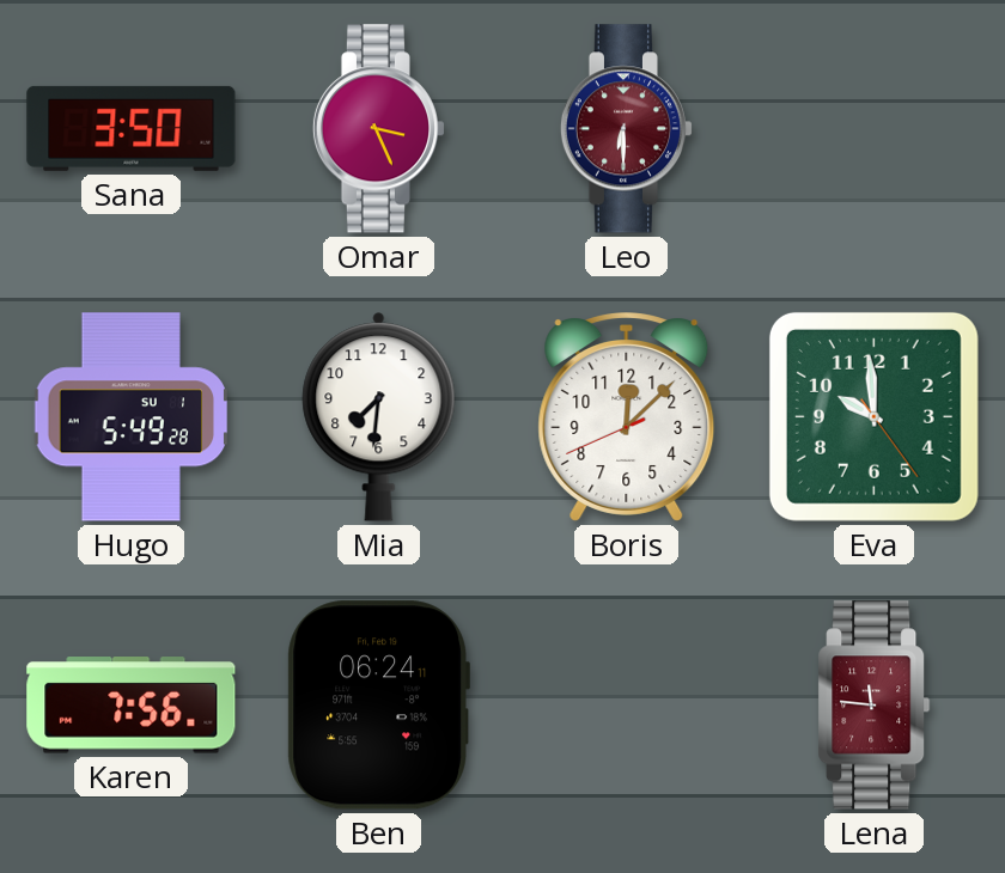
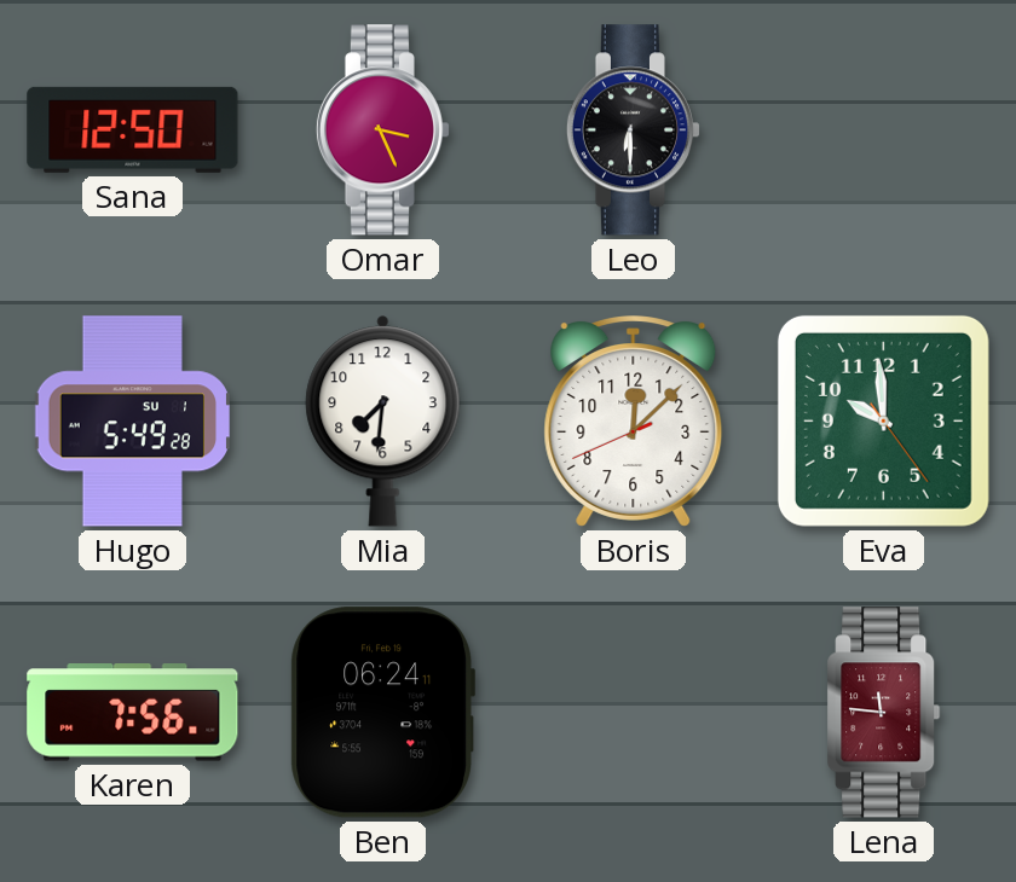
Sana: 3:50 -> 12:50
Leo dial: burgundy -> black
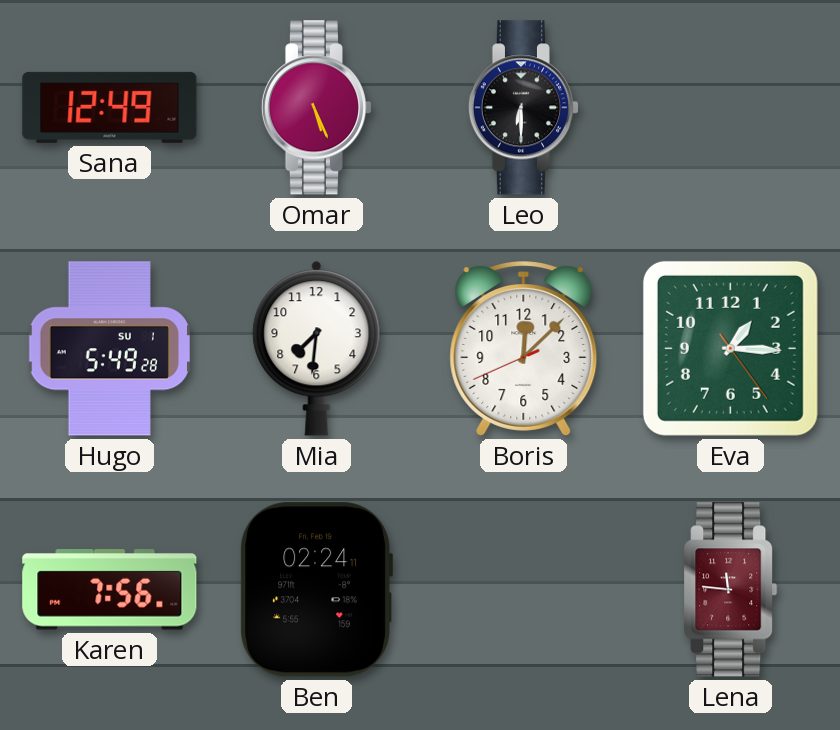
Sana: 12:50 -> 12:49
Omar: 3:26 -> 5:26
Eva: 9:59 -> 1:15
Ben: 06:24 -> 02:24
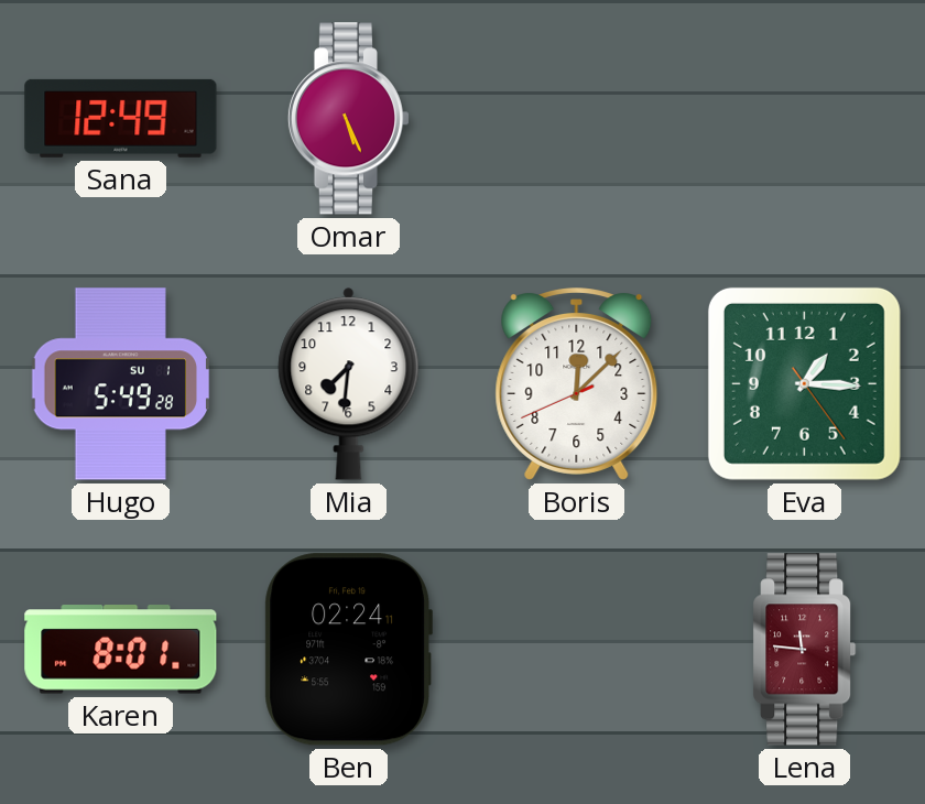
Leo: 6:30 -> none
Karen: 7:56 -> 8:01
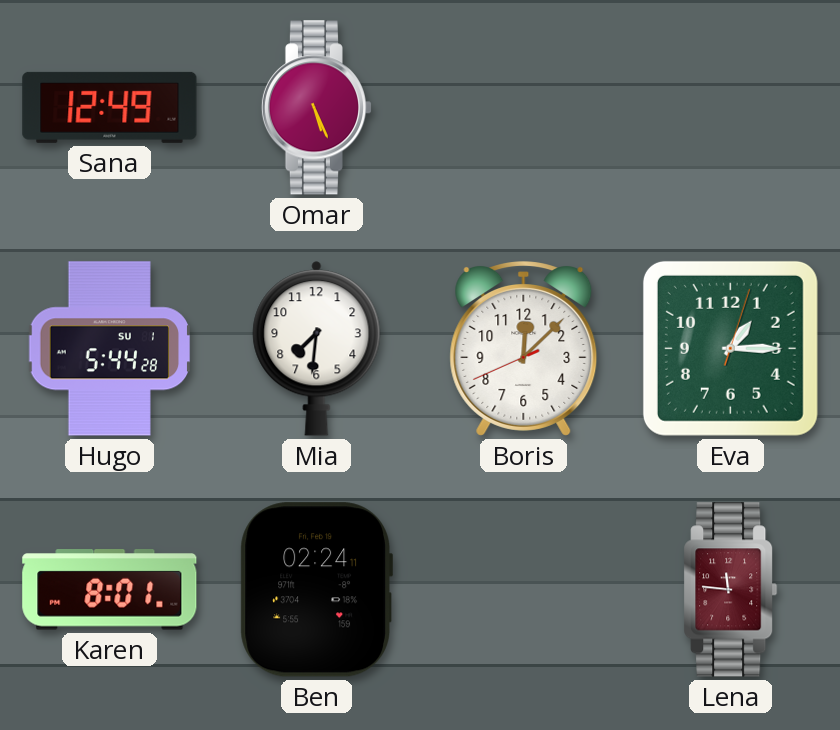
Hugo: 5:49 -> 5:44
Eva: 1:15:24 -> 1:15:03
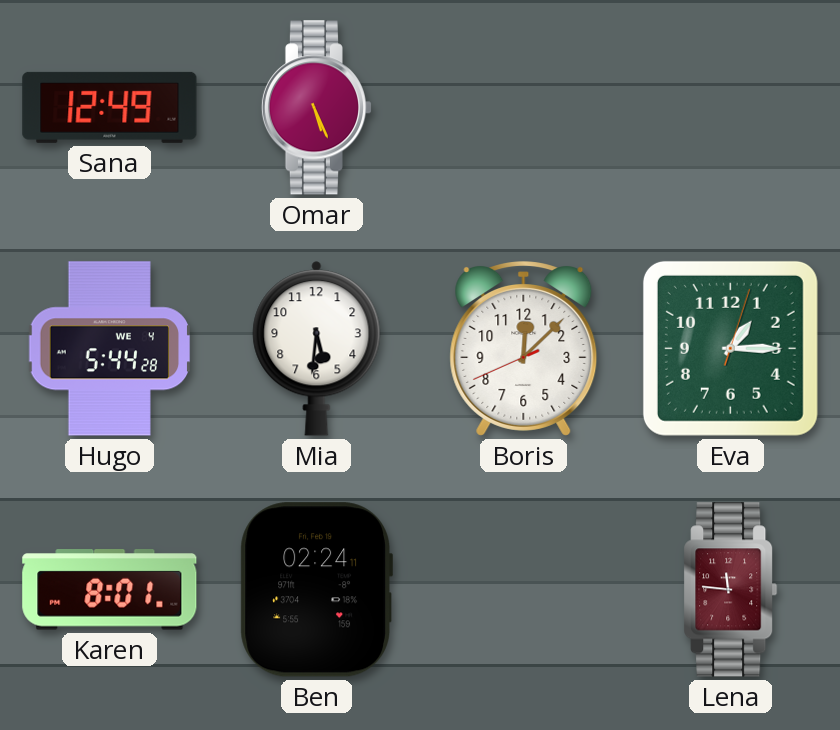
Hugo date: SU 1 -> WE 4
Mia: 7:31 -> 5:31
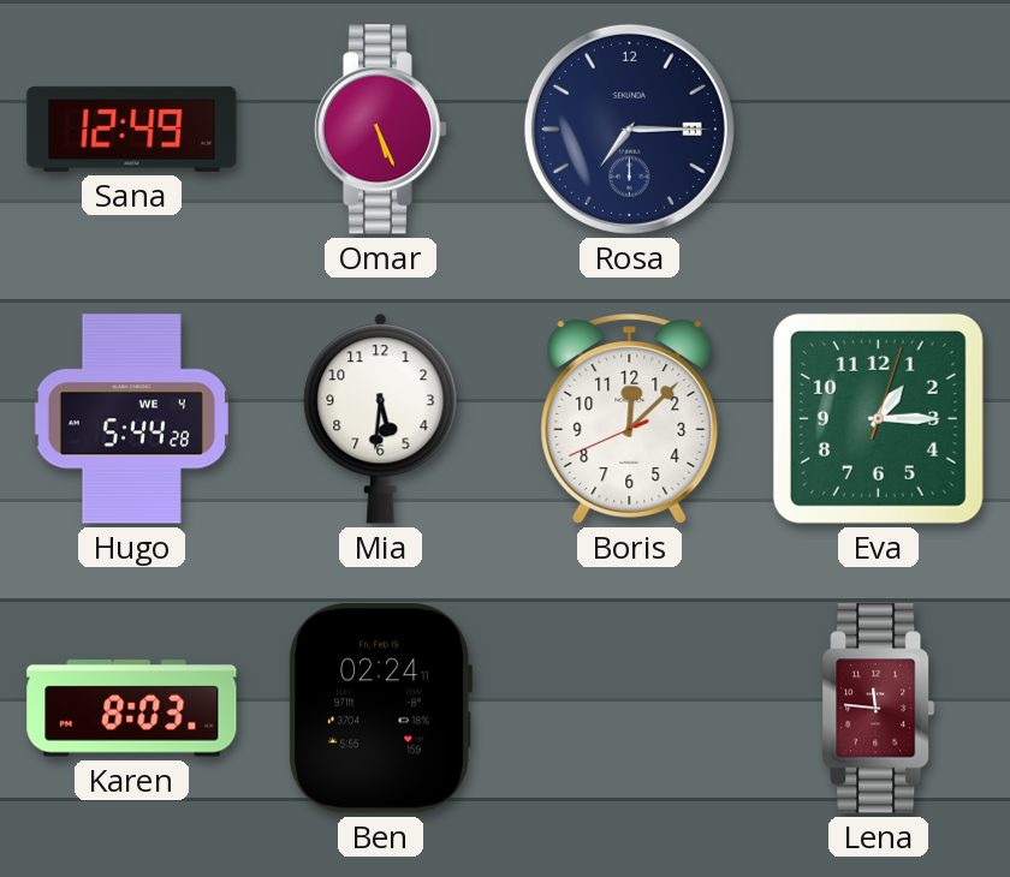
Rosa: none -> 7:15
Karen: 8:01 -> 8:03
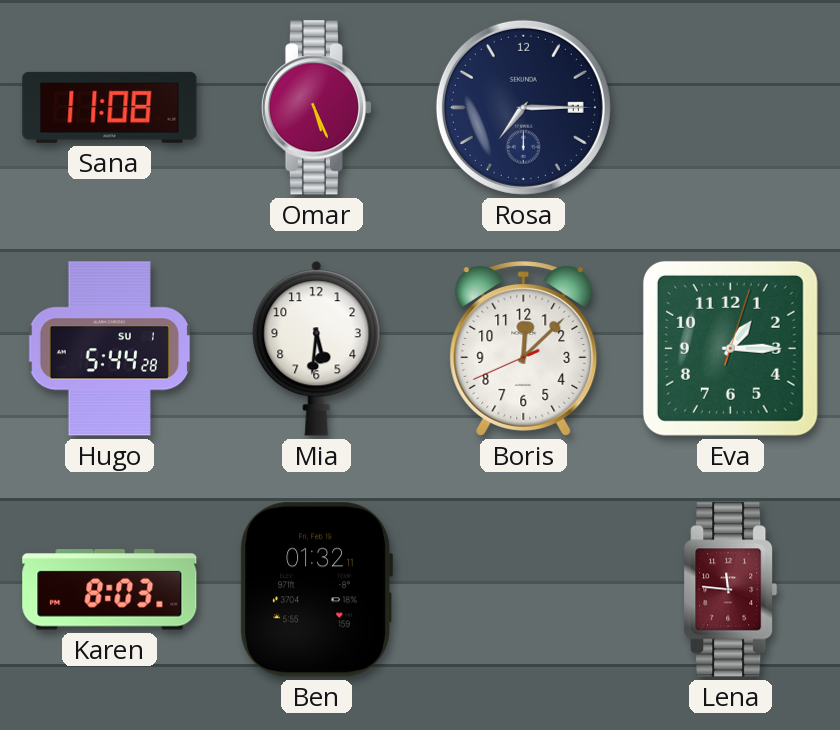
Sana: 12:49 -> 11:08
Hugo date: WE 4 -> SU 1
Ben: 02:24 -> 01:32
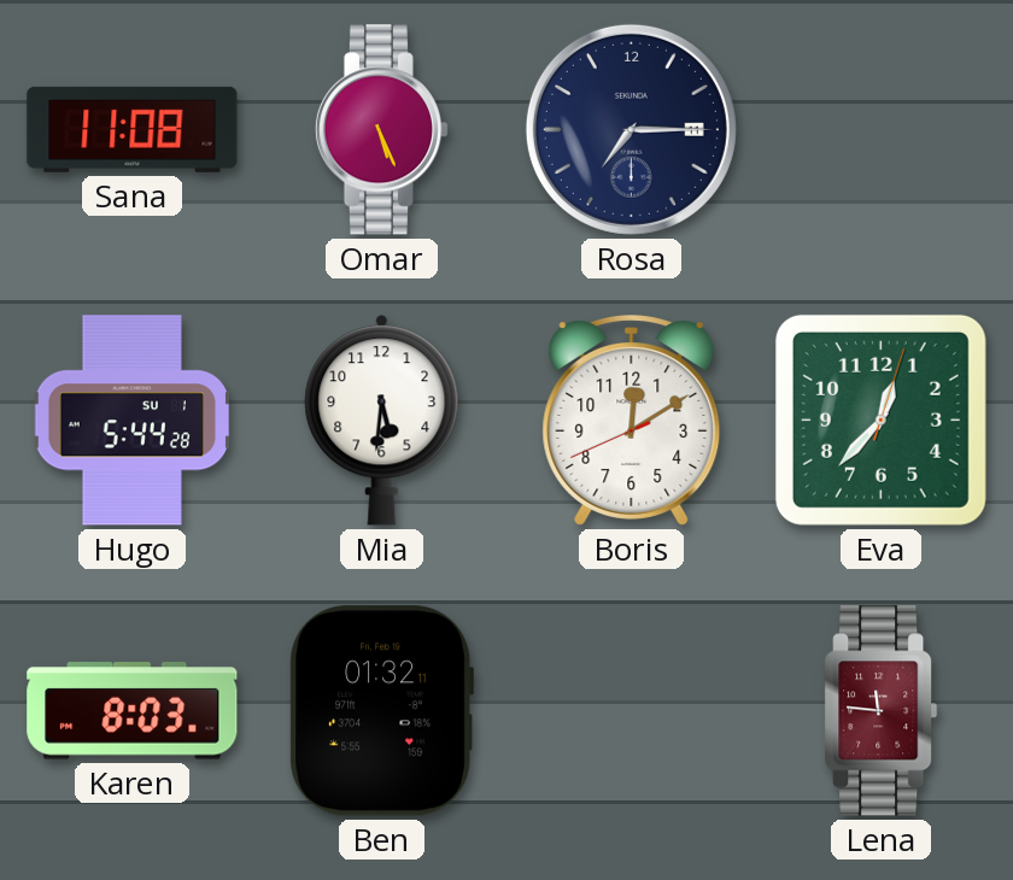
Boris: 12:07 -> 12:09
Eva: 1:15 -> 12:37
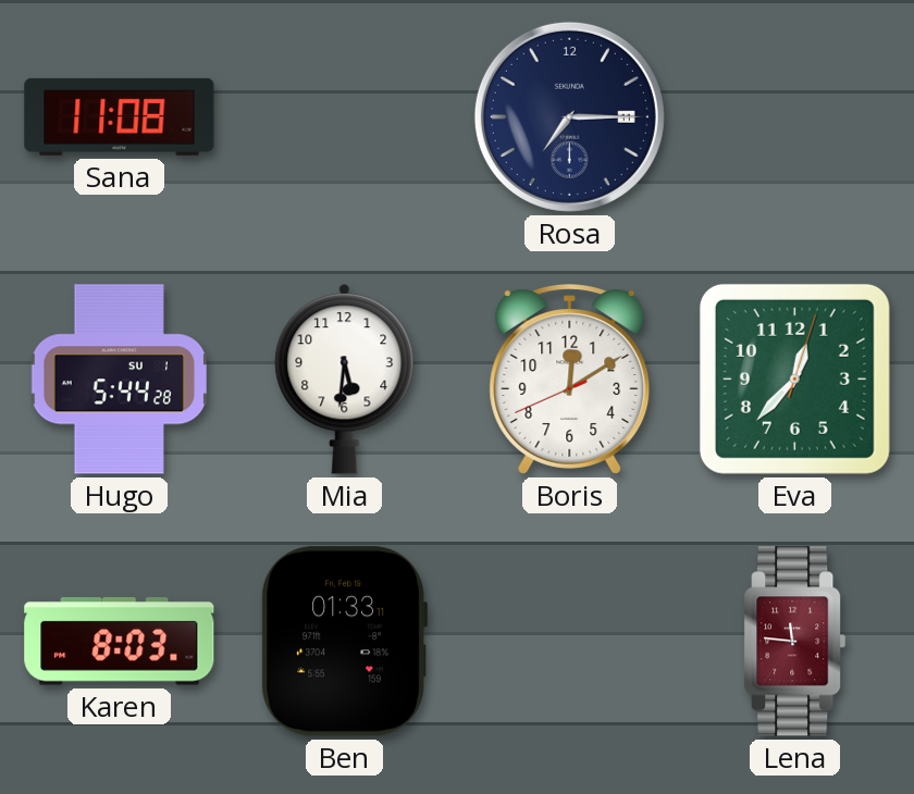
Omar: 5:26 -> none
Ben: 01:32 -> 01:33
